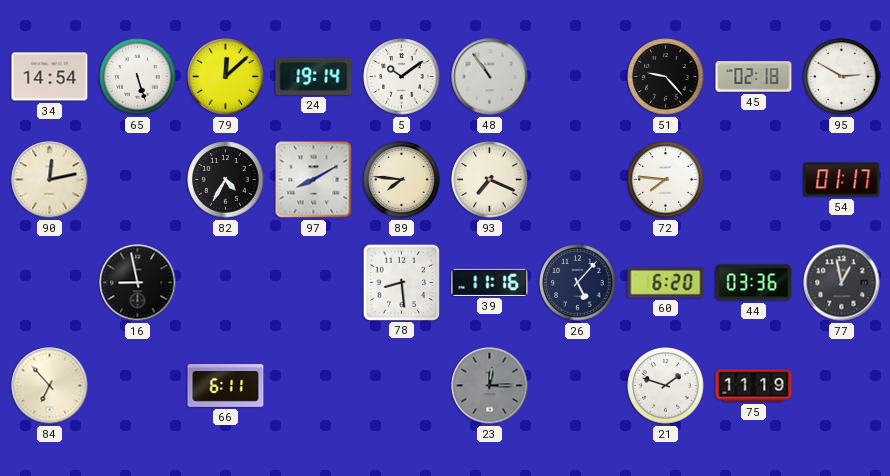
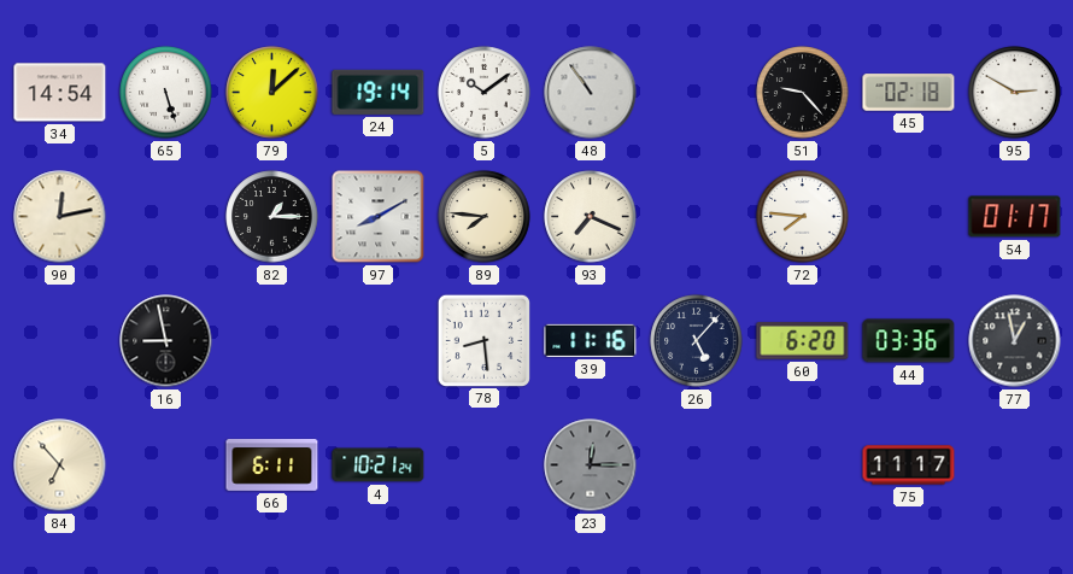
82: 4:35 -> 1:15
4: none -> 10:21
21: 1:48 -> none
75: 11:19 -> 11:17
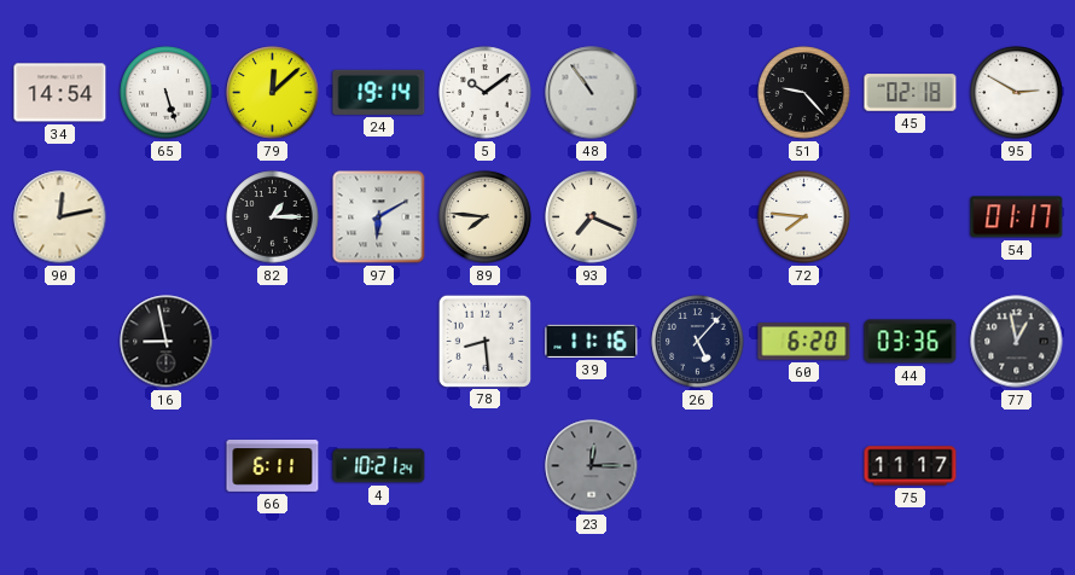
97: 8:10 -> 6:10
84: 6:53 -> none
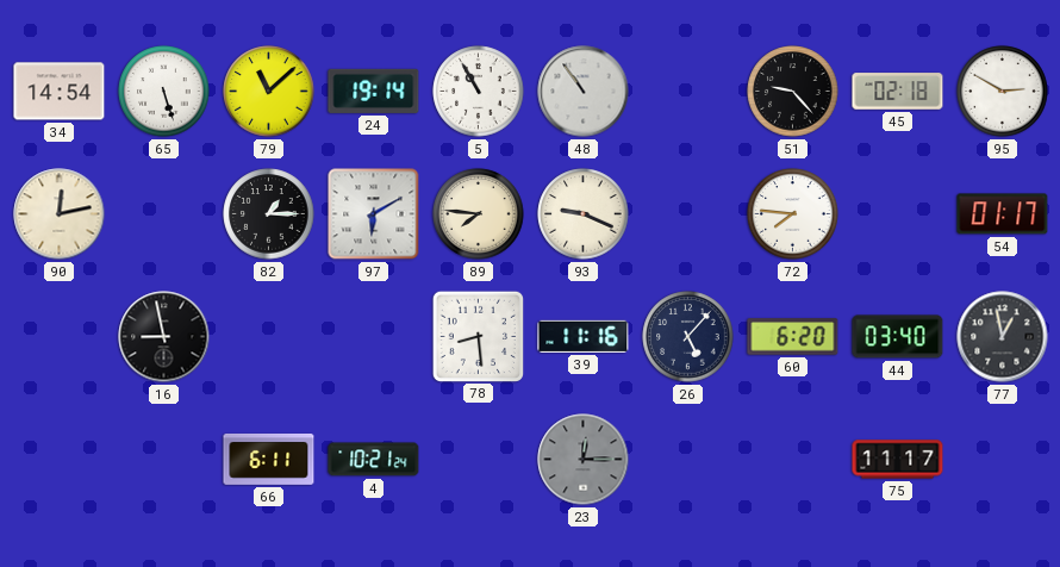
79: 12:08 -> 11:08
5: 10:09 -> 10:55
93: 7:19 -> 9:19
44: 03:36 -> 03:40
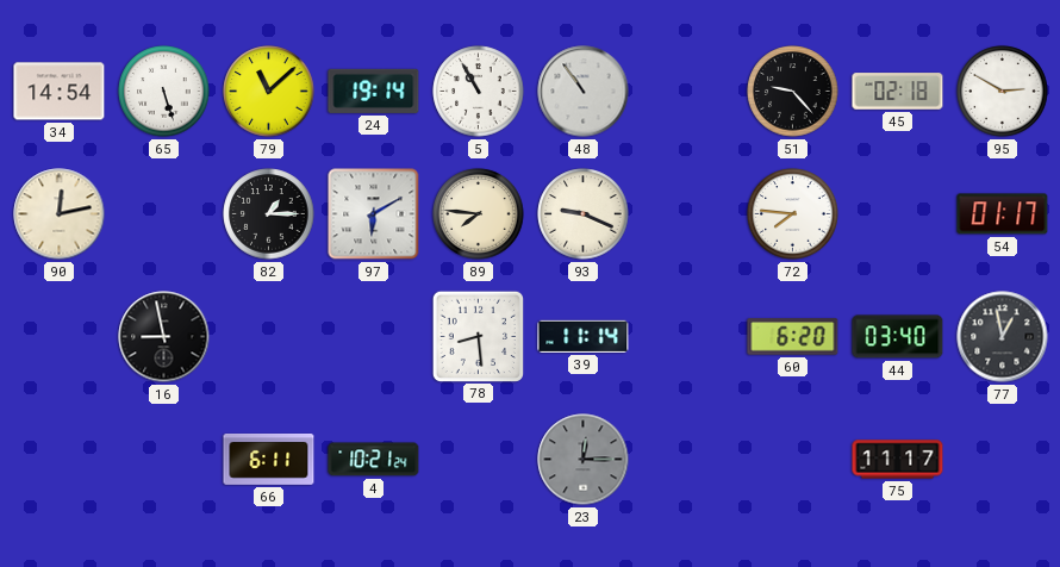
39: 11:16 -> 11:14
26: 5:07 -> none
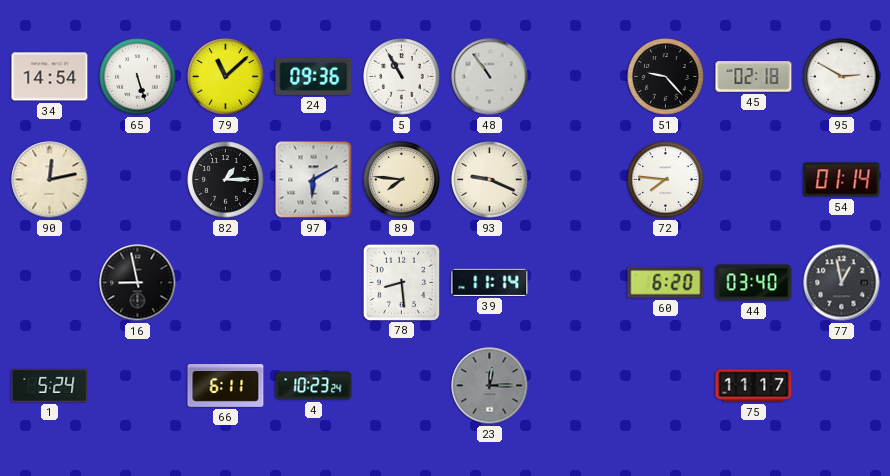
24: 19:14 -> 09:36
54: 01:17 -> 01:14
1: none -> 5:24
4: 10:21 -> 10:23
